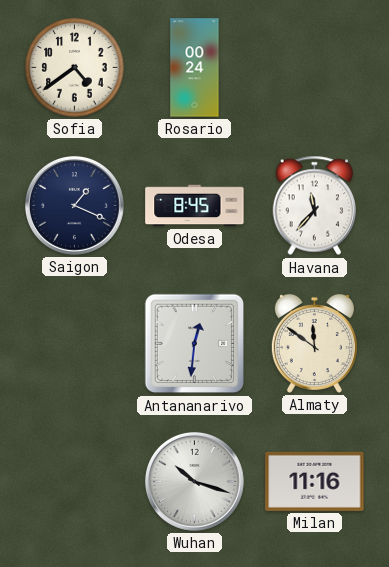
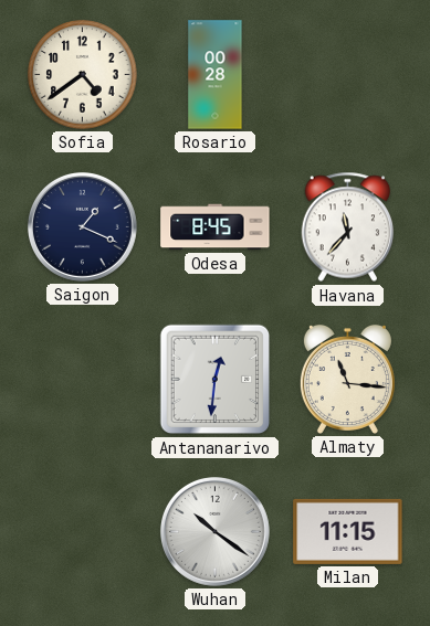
Rosario: 00:24 -> 00:28
Almaty: 11:51 -> 11:16
Wuhan: 10:18 -> 10:21
Milan: 11:16 -> 11:15
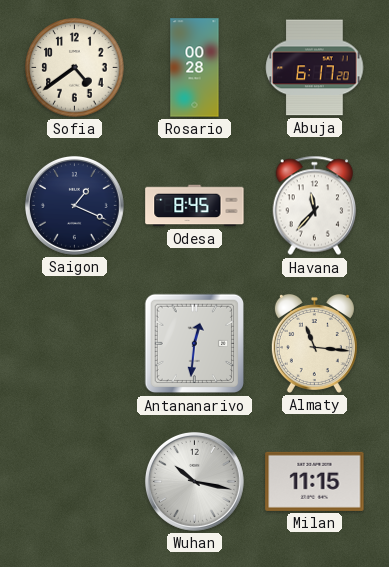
Abuja: none -> 6:17
Wuhan: 10:21 -> 10:17
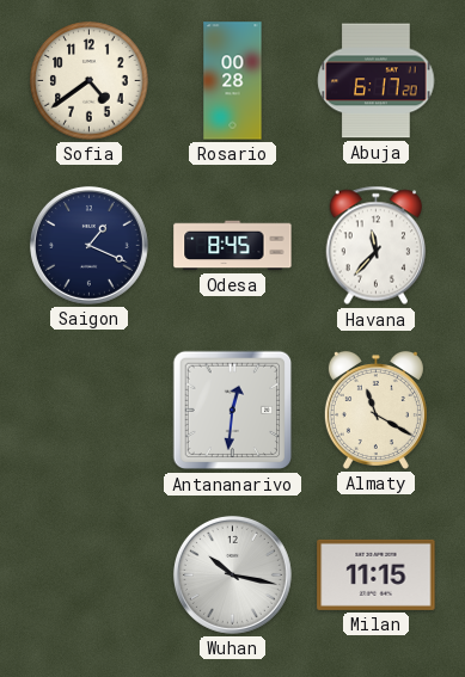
Almaty: 11:16 -> 11:20
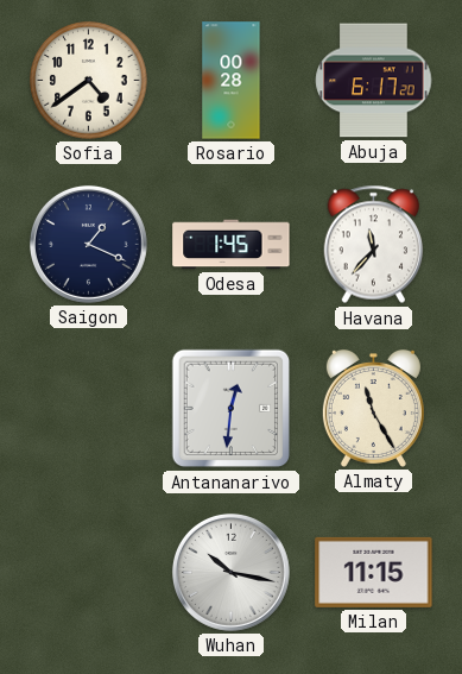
Odesa: 8:45 -> 1:45
Almaty: 11:20 -> 11:25
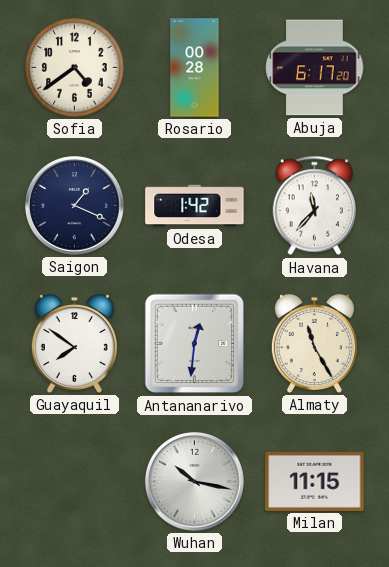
Odesa: 1:45 -> 1:42
Guayaquil: none -> 7:51
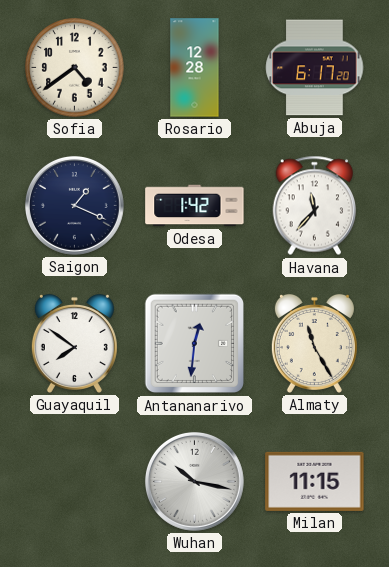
Rosario: 00:28 -> 12:28
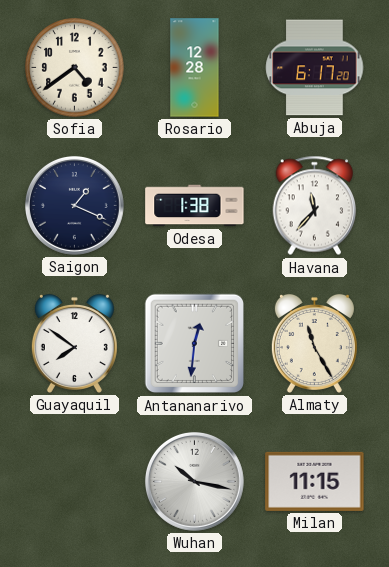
Odesa: 1:42 -> 1:38
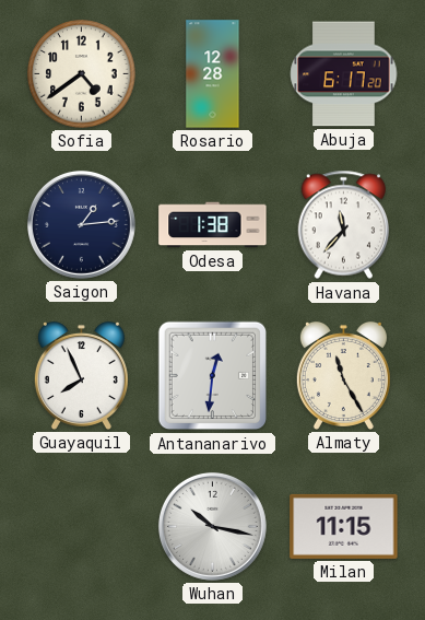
Saigon: 1:19 -> 1:14
Guayaquil: 7:51 -> 7:56
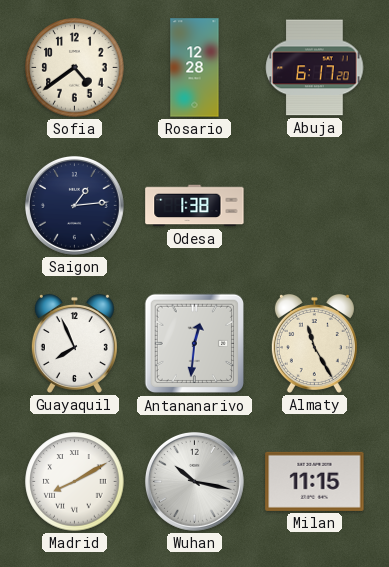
Havana: 11:37 -> none
Madrid: none -> 8:10
